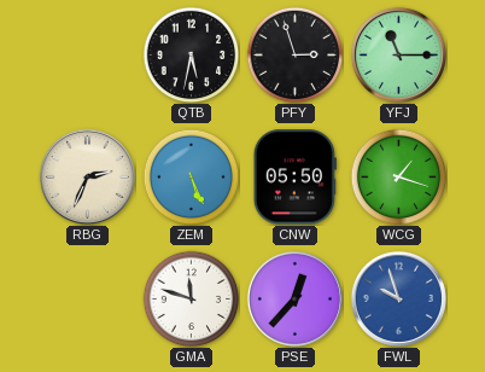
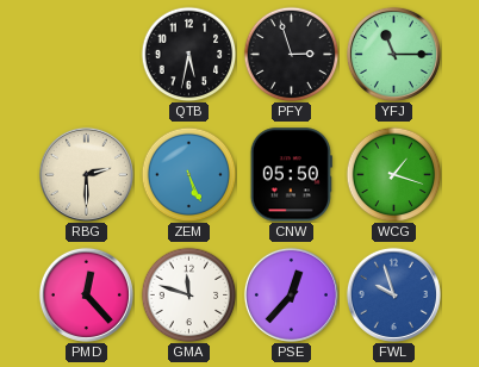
RBG: 2:34 -> 2:30
PMD: none -> 12:23
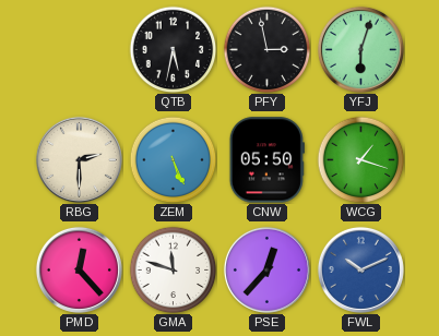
PFY: 2:57 -> 2:58
YFJ: 11:15 -> 6:03
FWL: 9:57 -> 10:11
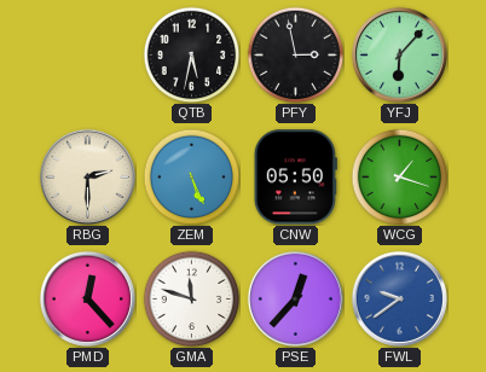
YFJ: 6:03 -> 6:07
FWL: 10:11 -> 9:39
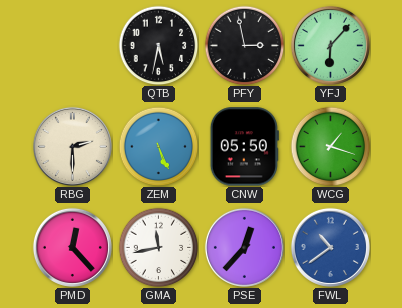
GMA: 11:48 -> 11:43
FWL: 9:39 -> 10:39
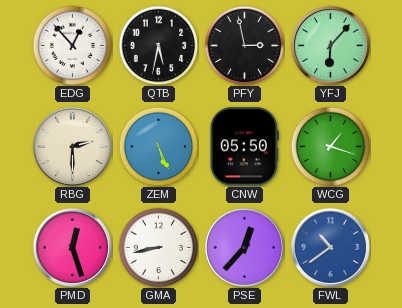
EDG: none -> 12:53
PMD: 12:23 -> 12:27
GMA: 11:43 -> 8:43
